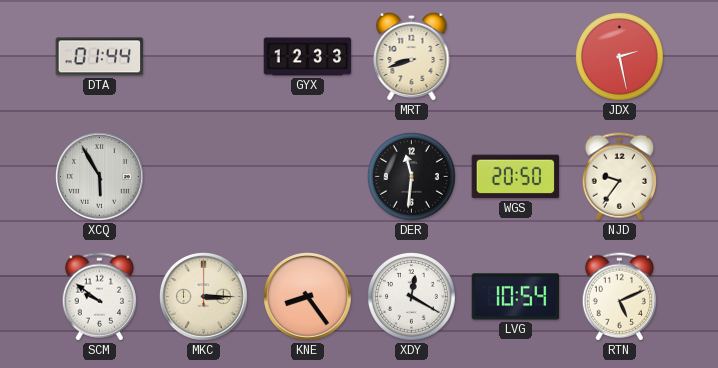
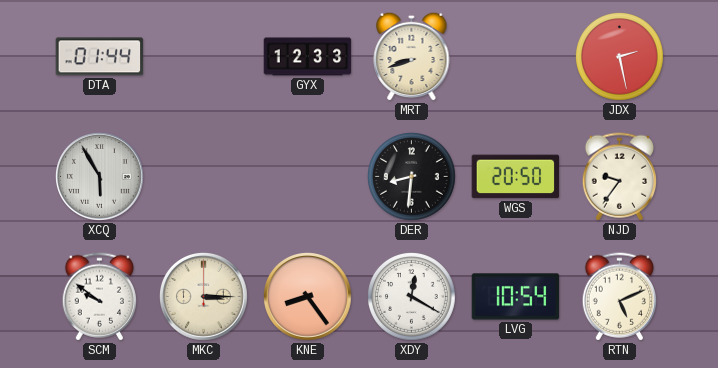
DER: 11:31 -> 8:31
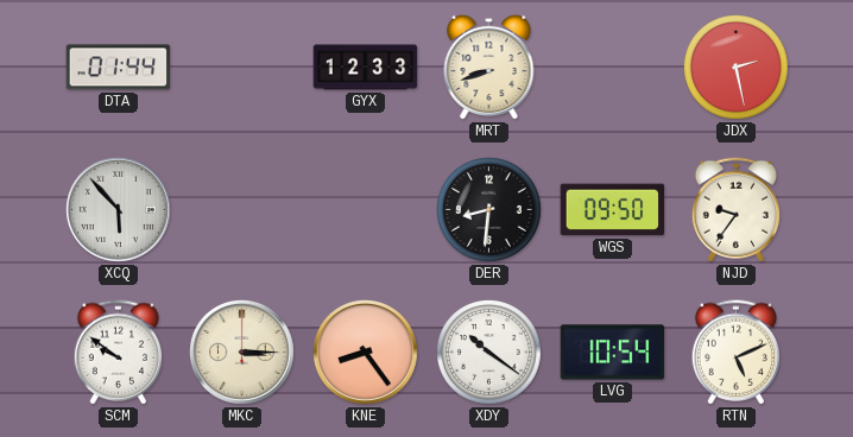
XCQ: 5:55 -> 5:53
WGS: 20:50 -> 09:50
XDY: 12:20 -> 10:21
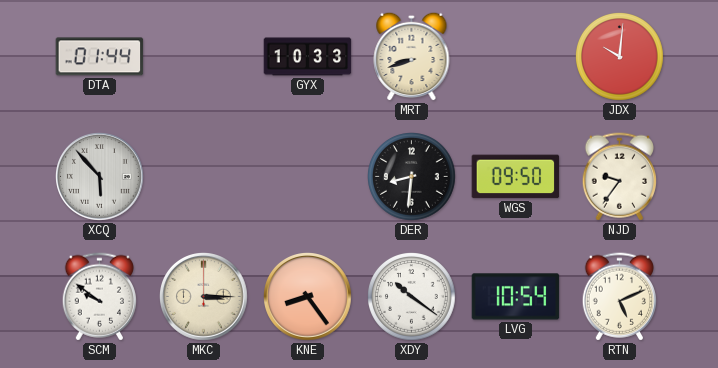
GYX: 12:33 -> 10:33
JDX: 2:28 -> 10:01
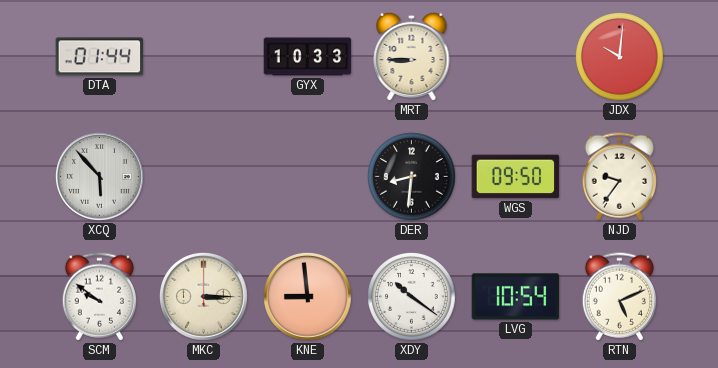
MRT: 8:42 -> 8:45
KNE: 8:24 -> 8:59
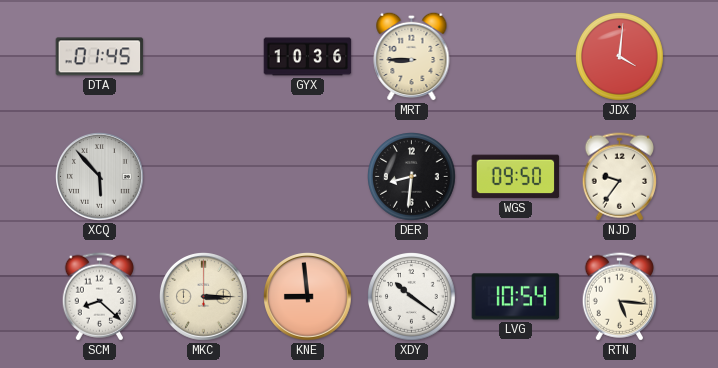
DTA: 01:44 -> 01:45
GYX: 10:33 -> 10:36
JDX: 10:01 -> 4:01
SCM: 9:51 -> 8:22
RTN: 5:11 -> 5:16
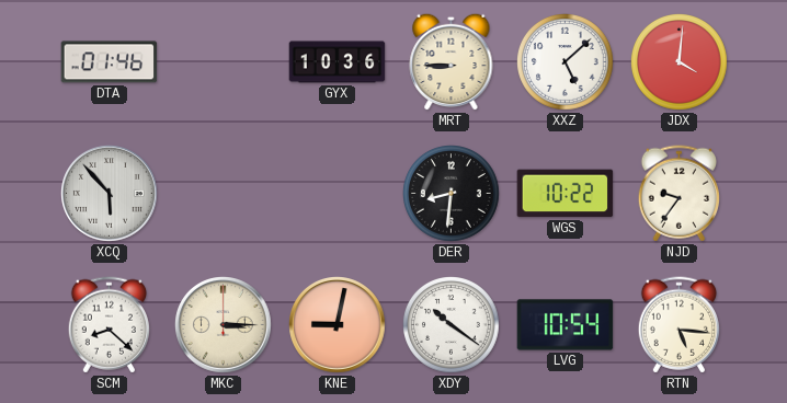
DTA: 01:45 -> 01:46
XXZ: none -> 5:08
WGS: 09:50 -> 10:22
KNE: 8:59 -> 9:02
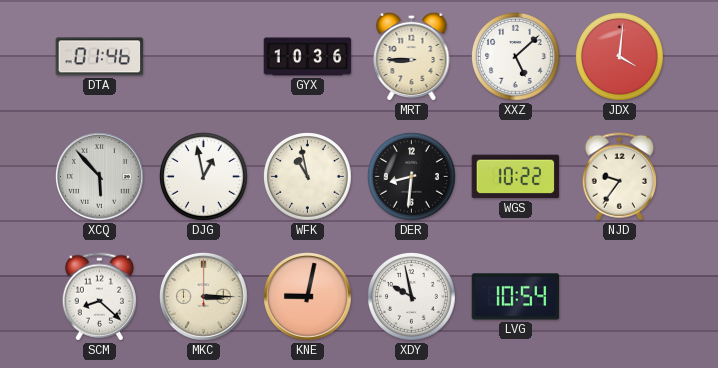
DJG: none -> 12:58
WFK: none -> 10:58
XDY: 10:21 -> 9:58
RTN: 5:16 -> none
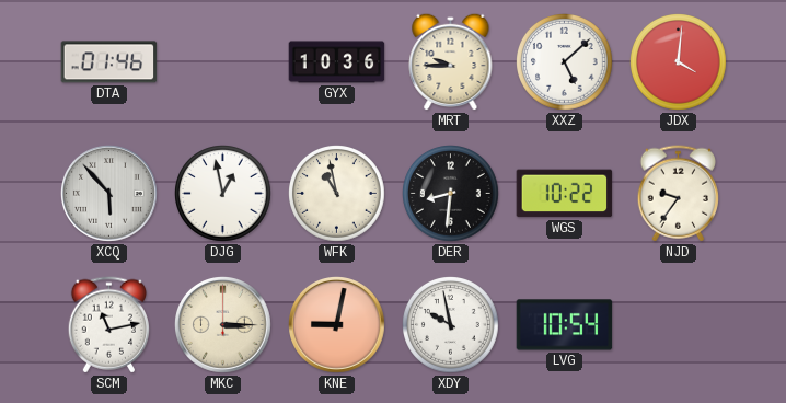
MRT: 8:45 -> 9:45
SCM: 8:22 -> 11:13
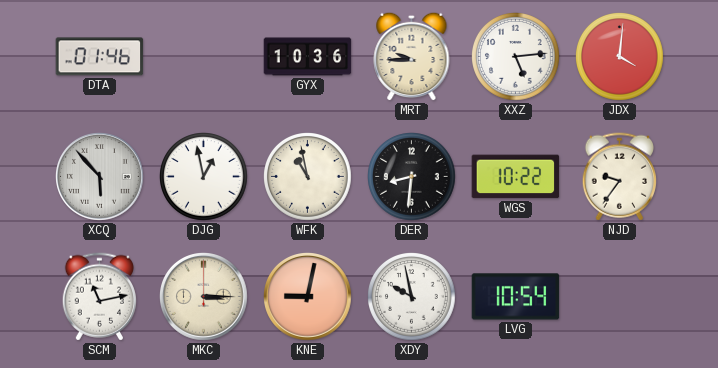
XXZ: 5:08 -> 5:14
